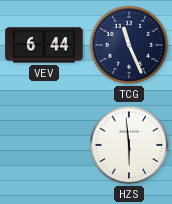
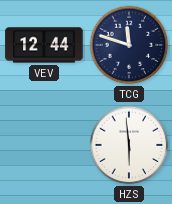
VEV: 6:44 -> 12:44
TCG: 11:26 -> 11:48
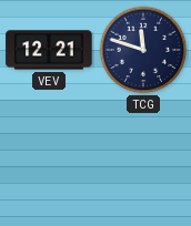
VEV: 12:44 -> 12:21
HZS: 5:59 -> none
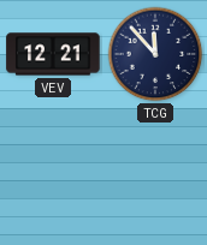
TCG: 11:48 -> 11:53
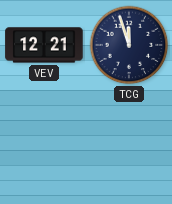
TCG: 11:53 -> 11:57
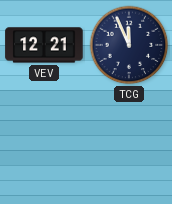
TCG: 11:57 -> 11:56
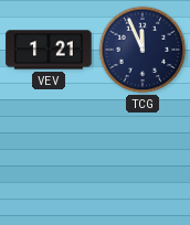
VEV: 12:21 -> 1:21
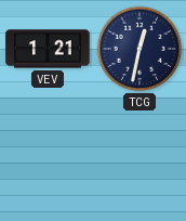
TCG: 11:56 -> 12:32
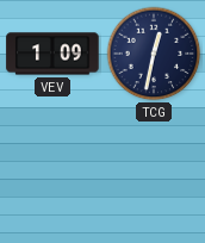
VEV: 1:21 -> 1:09
